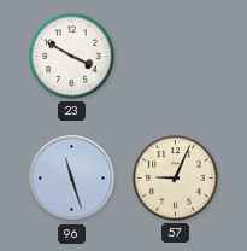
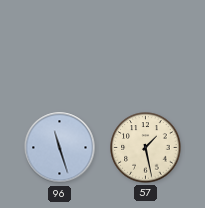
23: 3:50 -> none
57: 9:04 -> 1:28
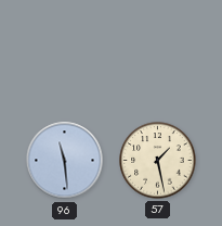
96: 11:27 -> 11:29
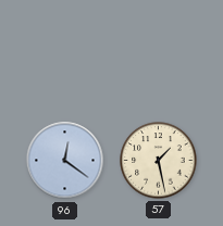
96: 11:29 -> 12:21
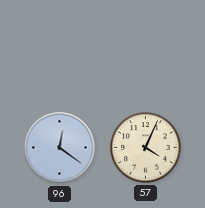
57: 1:28 -> 4:04
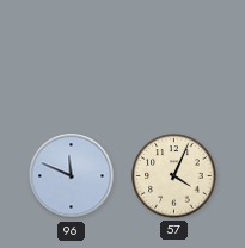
96: 12:21 -> 11:49
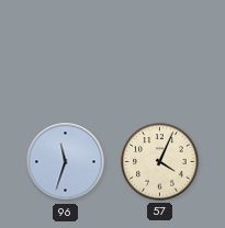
96: 11:49 -> 11:33
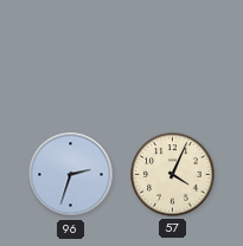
96: 11:33 -> 2:33
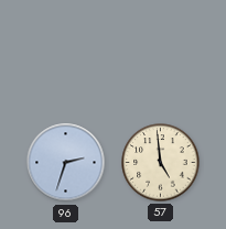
57: 4:04 -> 4:59
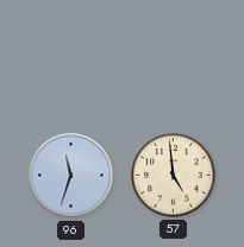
96: 2:33 -> 11:33
